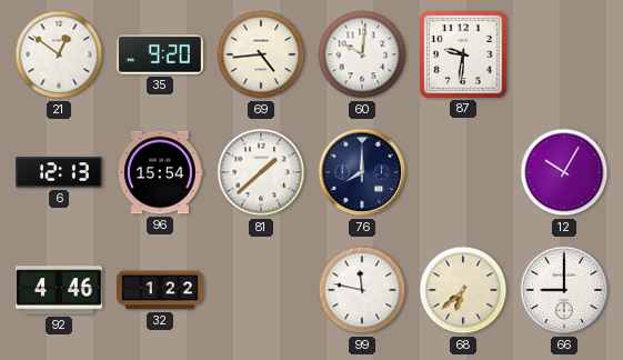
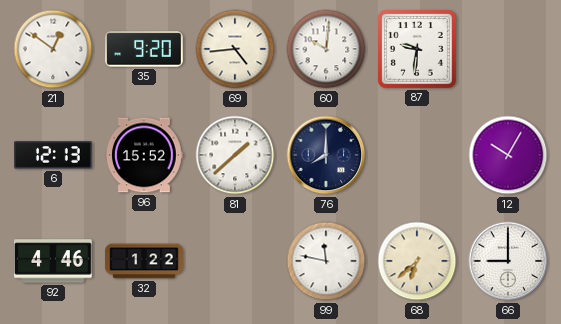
96: 15:54 -> 15:52
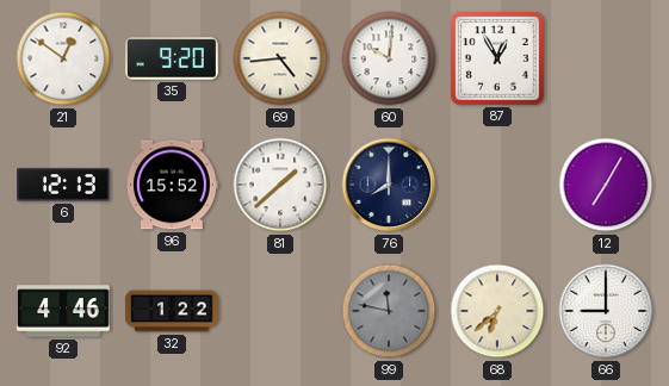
87: 9:31 -> 12:55
12: 10:05 -> 7:05
99 dial: white -> grey
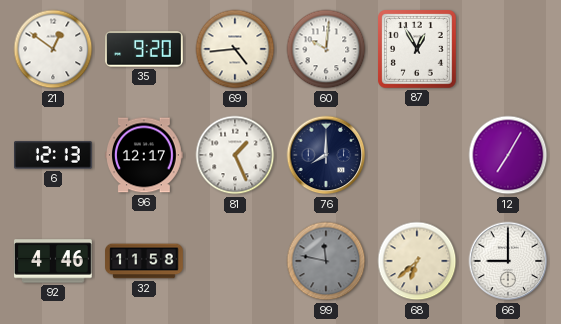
96: 15:52 -> 12:17
81: 1:38 -> 1:26
32: 1:22 -> 11:58
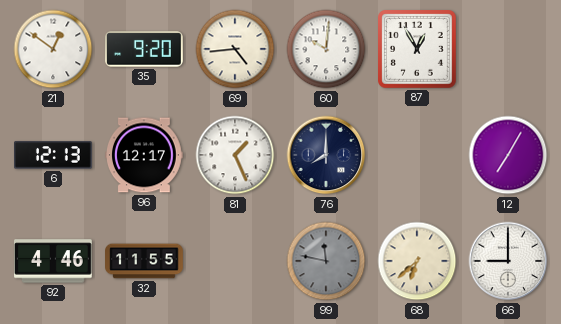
32: 11:58 -> 11:55
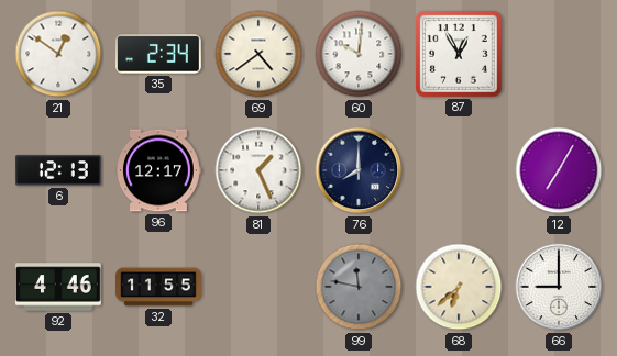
35: 9:20 -> 2:34
69: 4:44 -> 4:39
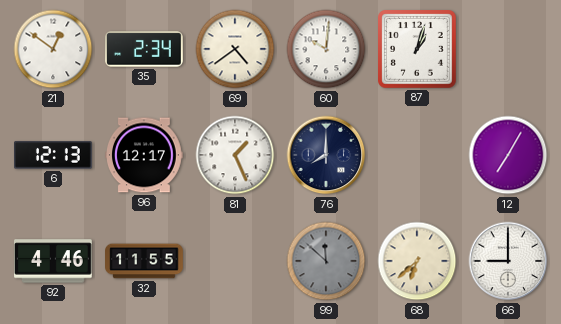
87: 12:55 -> 1:03
99: 11:47 -> 11:52
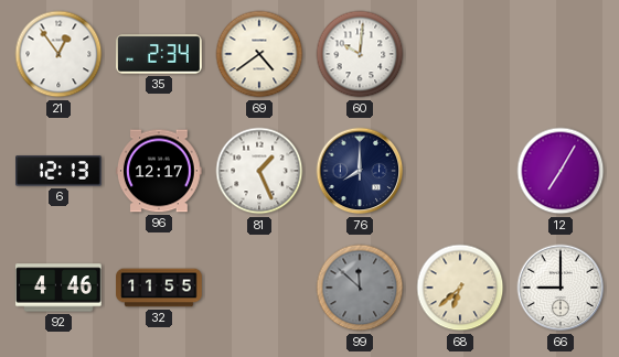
21: 12:51 -> 12:54
87: 1:03 -> none
